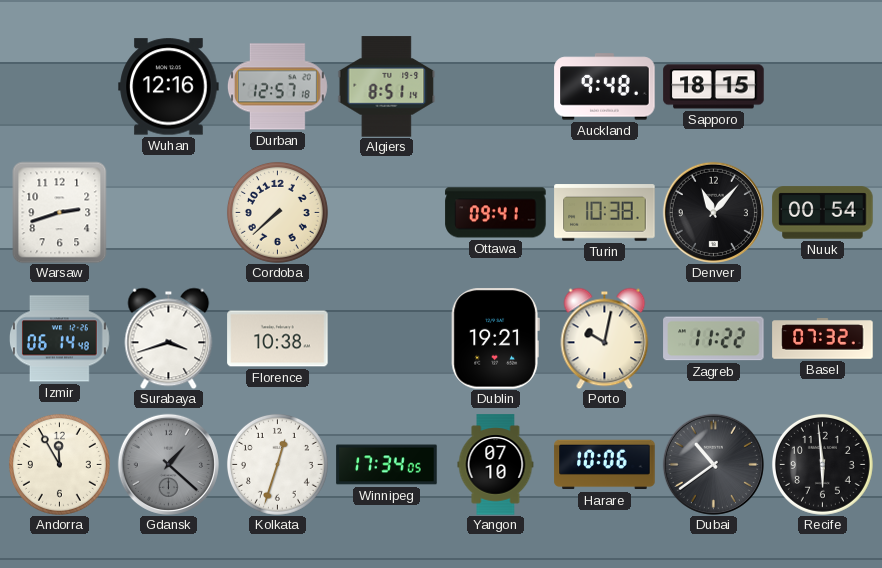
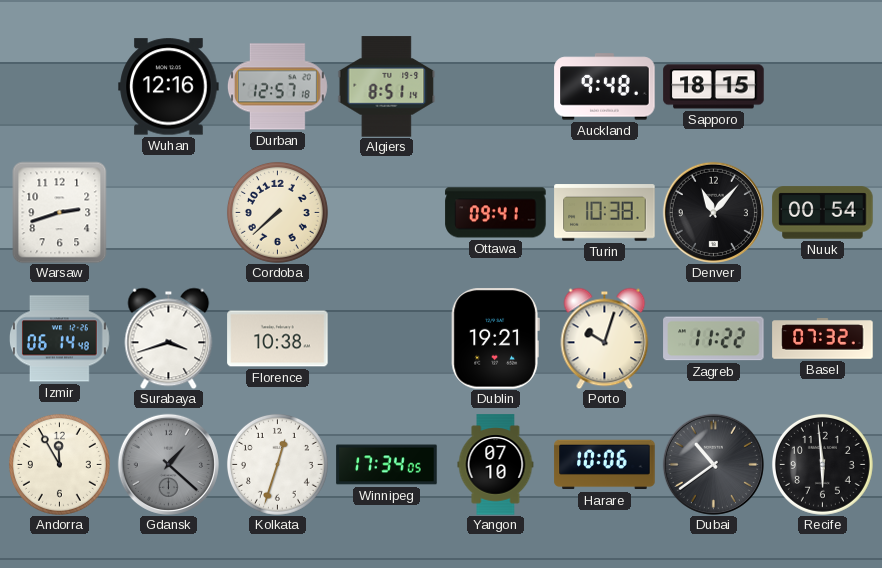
Porto: 10:02 -> 10:03
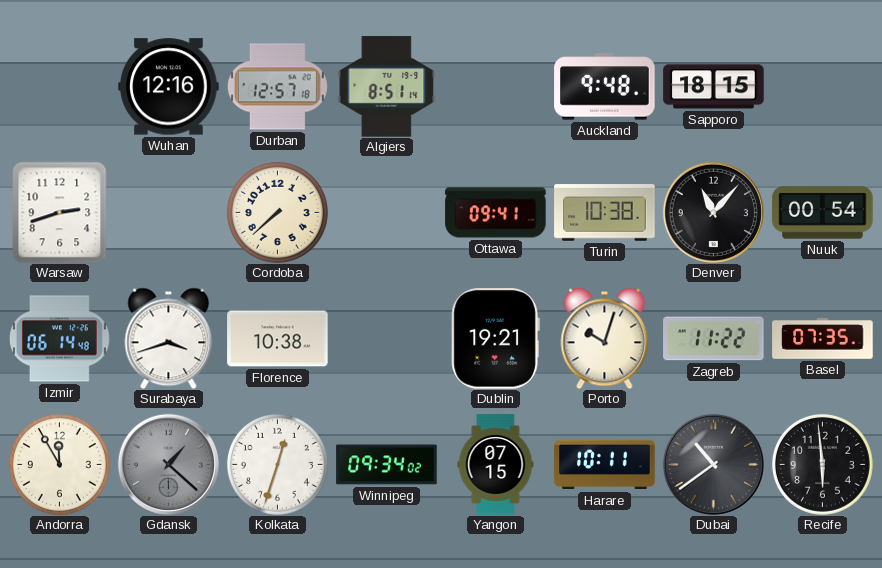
Basel: 07:32 -> 07:35
Winnipeg: 17:34 -> 09:34
Yangon: 07:10 -> 07:15
Harare: 10:06 -> 10:11
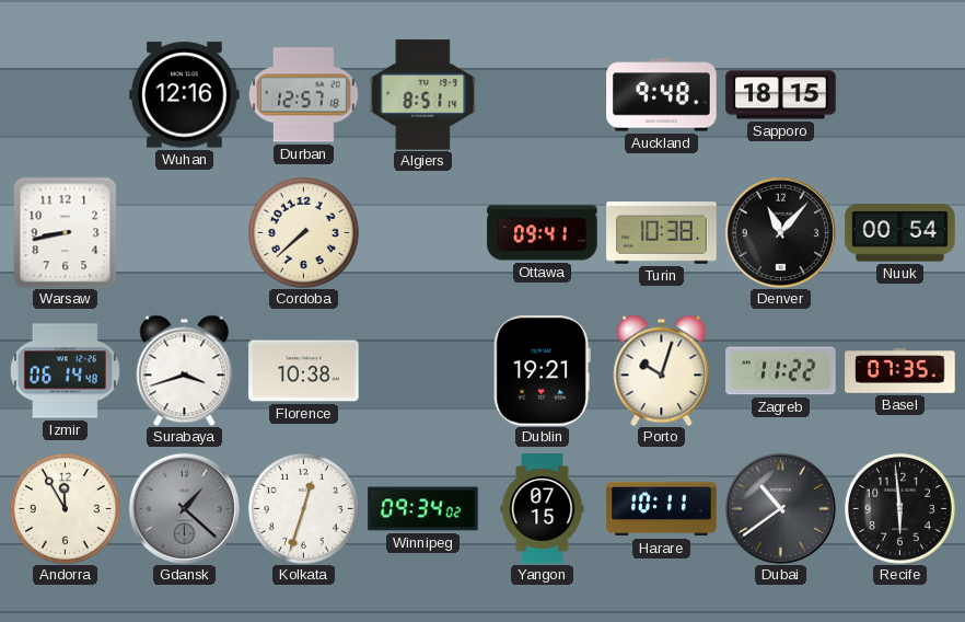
Warsaw: 2:42 -> 8:43
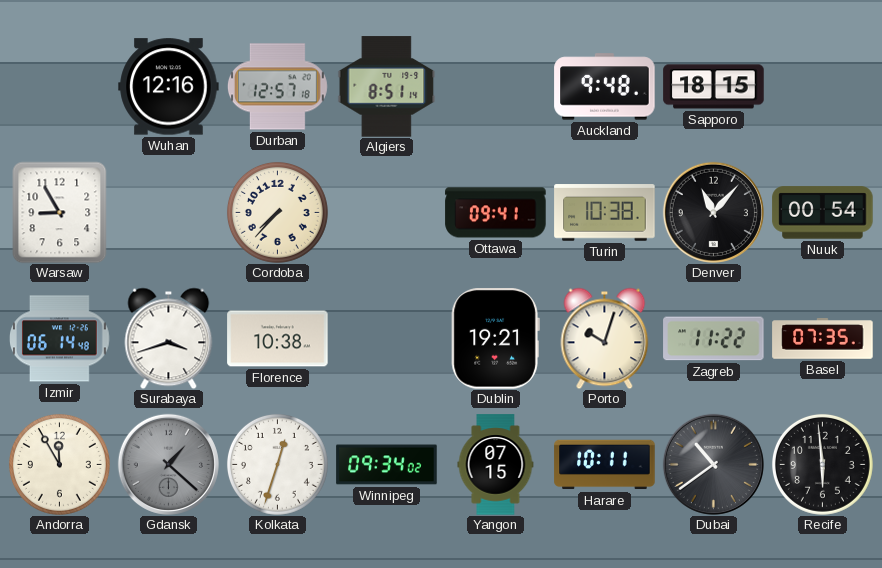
Warsaw: 8:43 -> 8:55
Cordoba: 7:38 -> 7:37
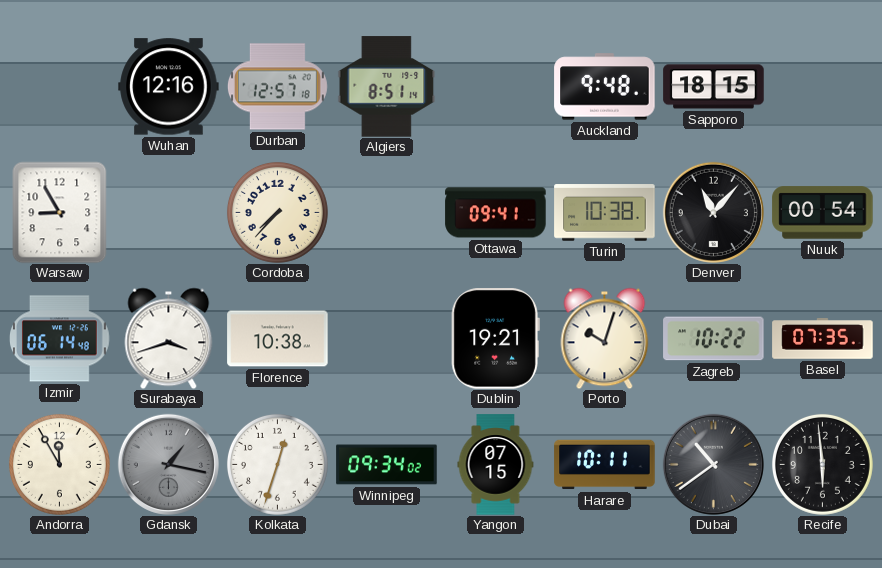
Zagreb: 11:22 -> 10:22
Gdansk: 1:22 -> 1:17
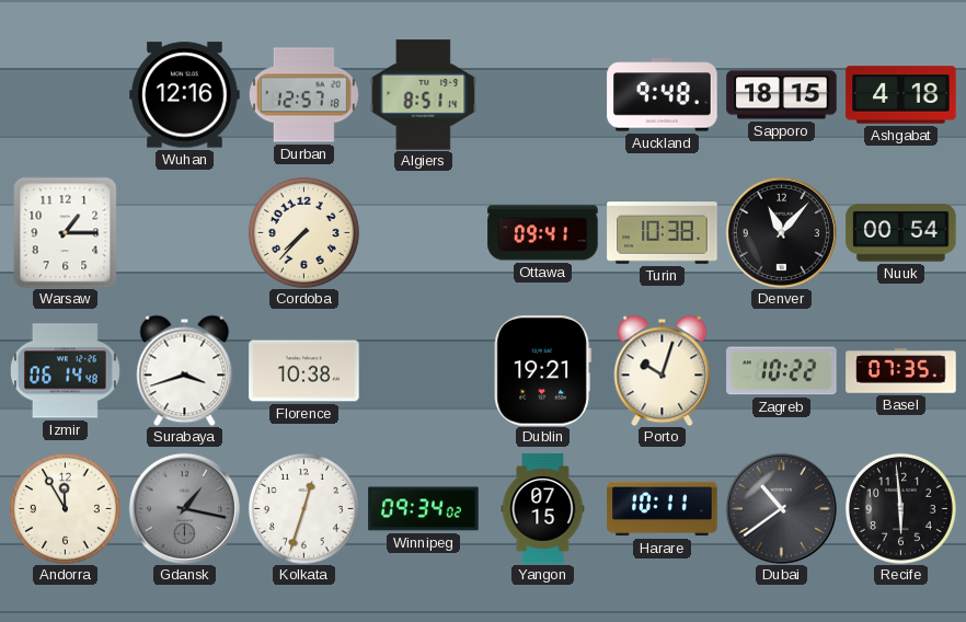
Ashgabat: none -> 4:18
Warsaw: 8:55 -> 1:15
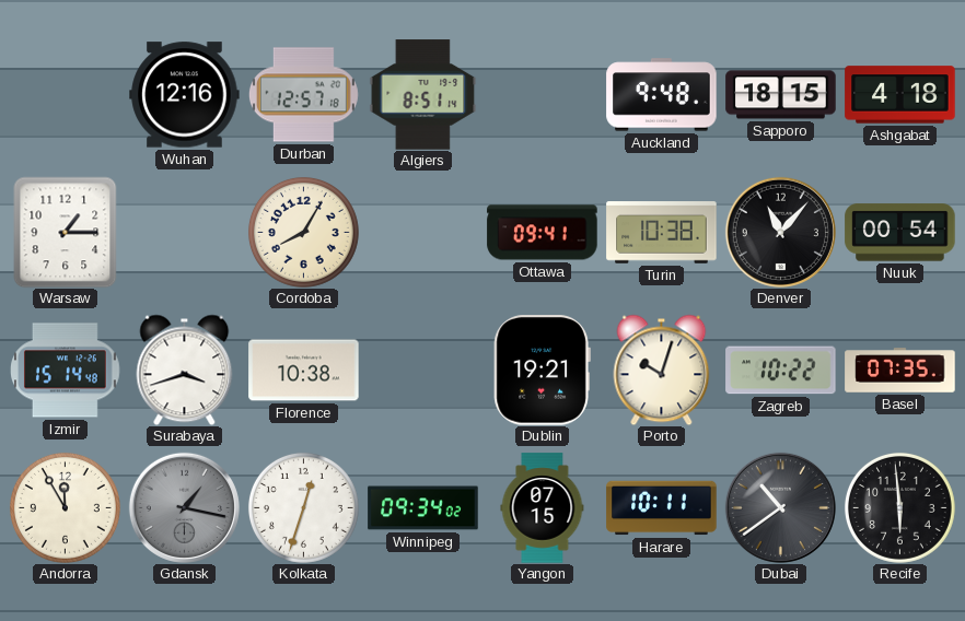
Cordoba: 7:37 -> 8:05
Izmir: 06:14 -> 15:14
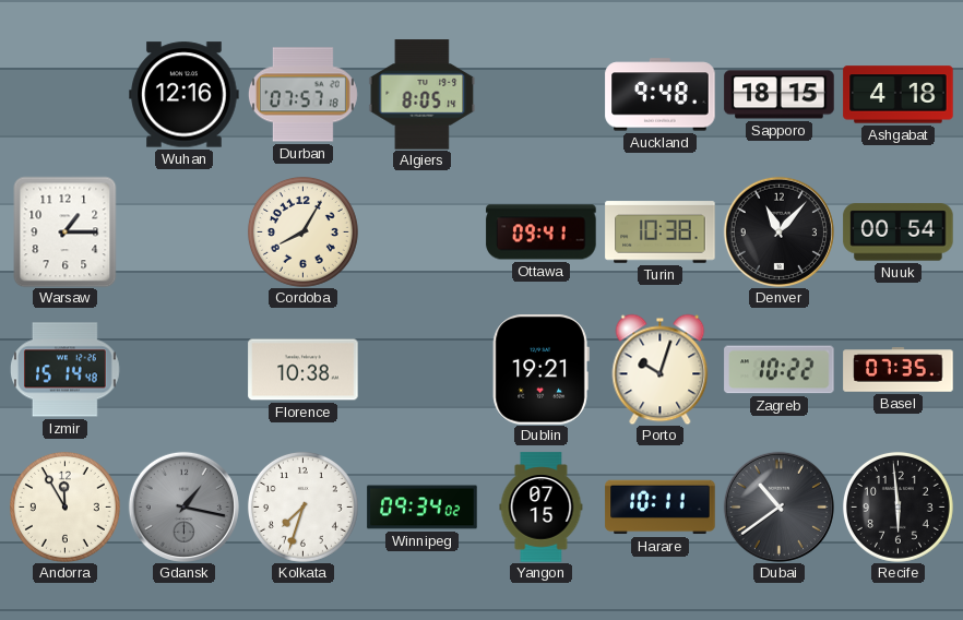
Durban: 12:57 -> 07:57
Algiers: 8:51 -> 8:05
Surabaya: 3:42 -> none
Kolkata: 12:33 -> 7:33
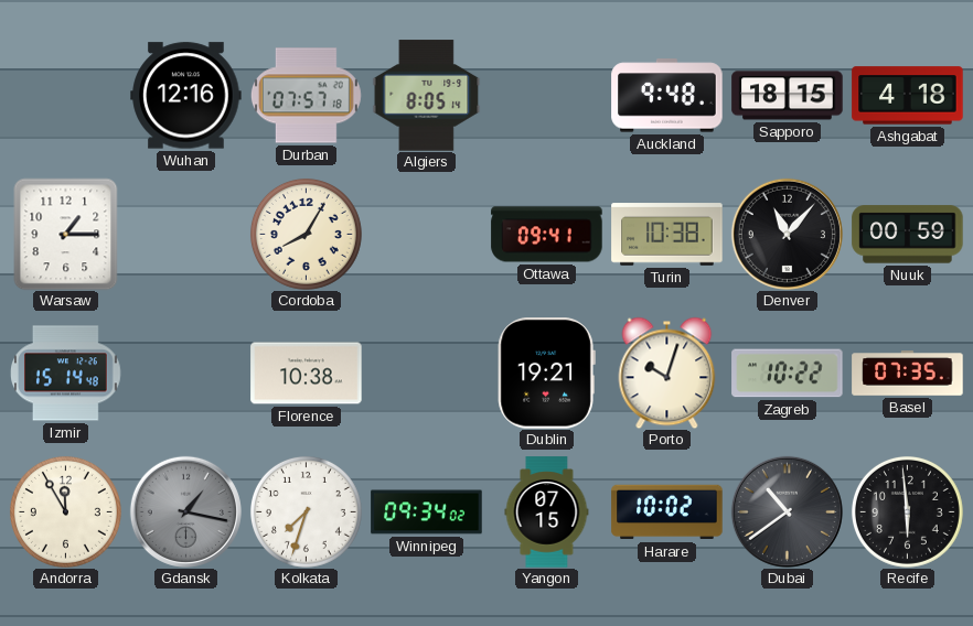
Nuuk: 00:54 -> 00:59
Harare: 10:11 -> 10:02
